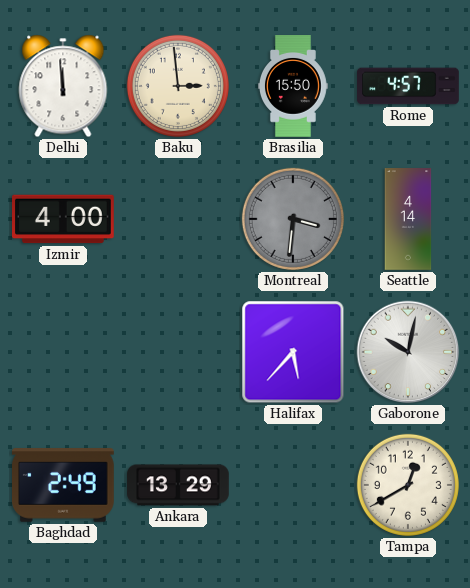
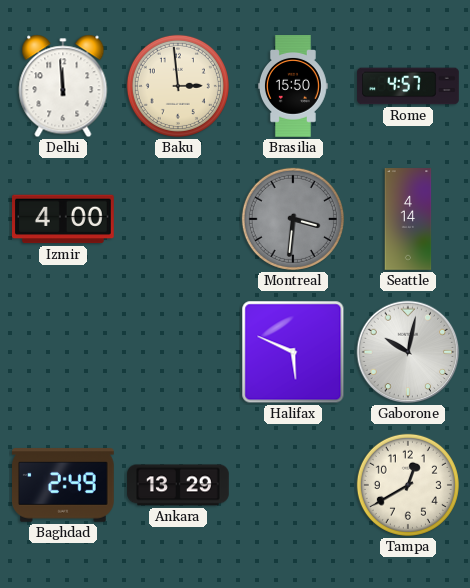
Halifax: 5:37 -> 5:49
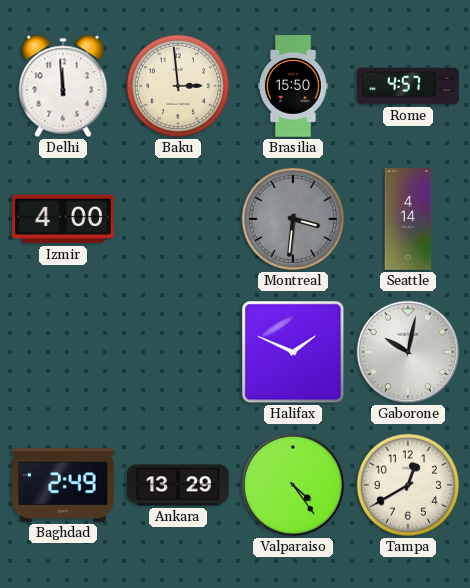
Halifax: 5:49 -> 1:49
Valparaiso: none -> 4:24
